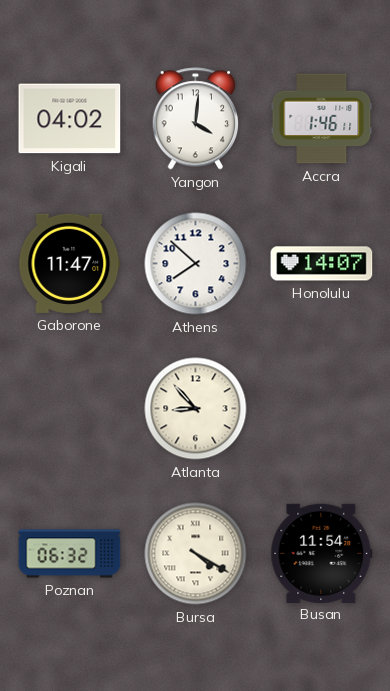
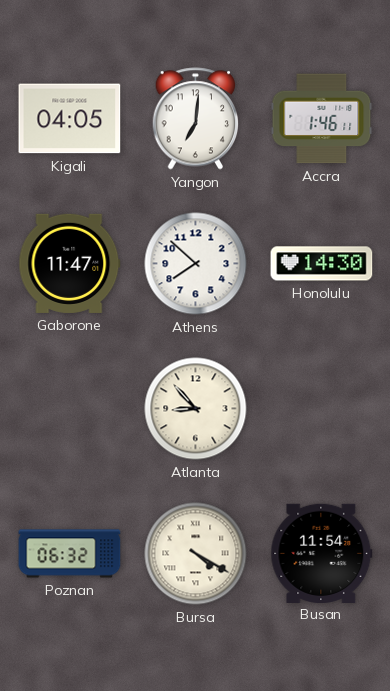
Kigali: 04:02 -> 04:05
Yangon: 4:01 -> 7:01
Honolulu: 14:07 -> 14:30
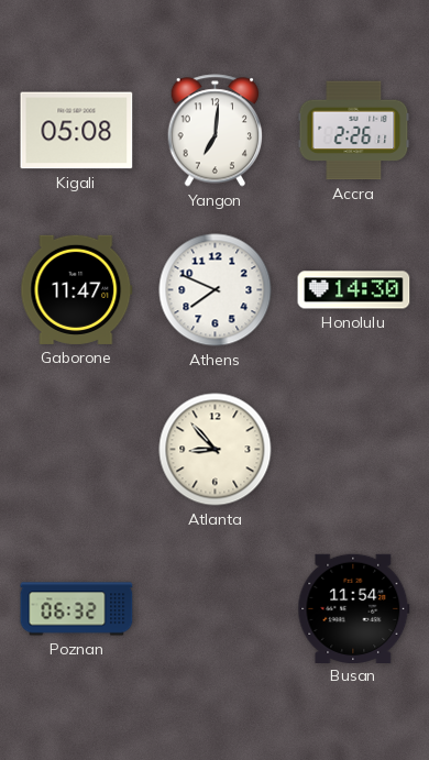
Kigali: 04:05 -> 05:08
Accra: 1:46 -> 2:26
Athens: 7:52 -> 7:49
Bursa: 4:20 -> none
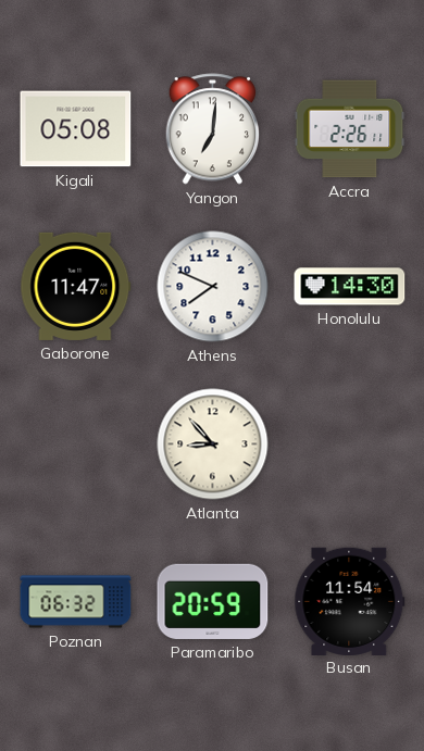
Paramaribo: none -> 20:59
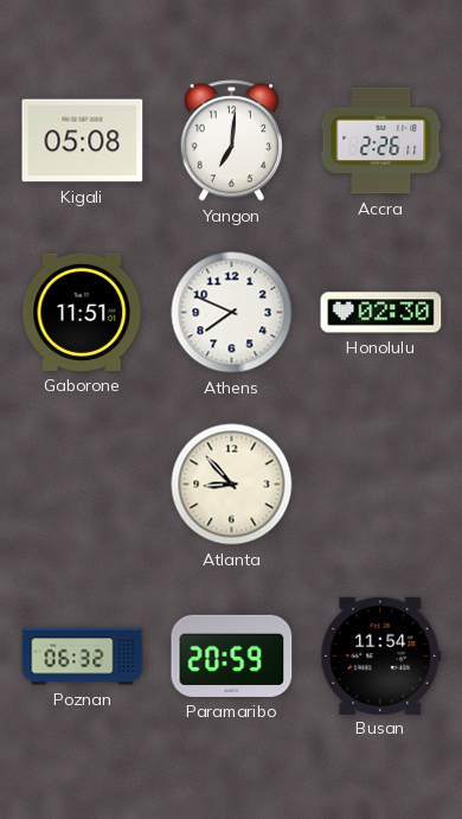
Gaborone: 11:47 -> 11:51
Honolulu: 14:30 -> 02:30
